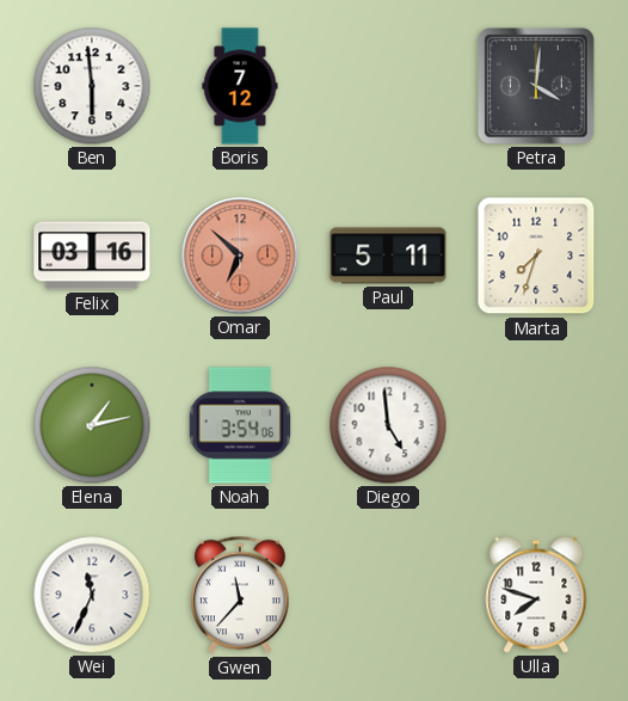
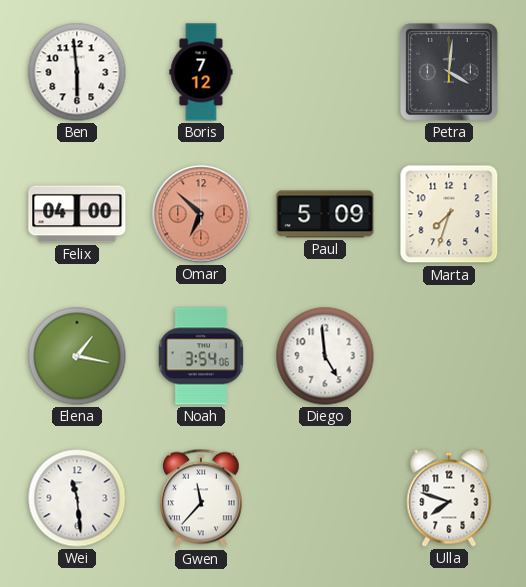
Felix: 03:16 -> 04:00
Paul: 5:11 -> 5:09
Elena: 1:13 -> 1:17
Wei: 11:34 -> 11:29
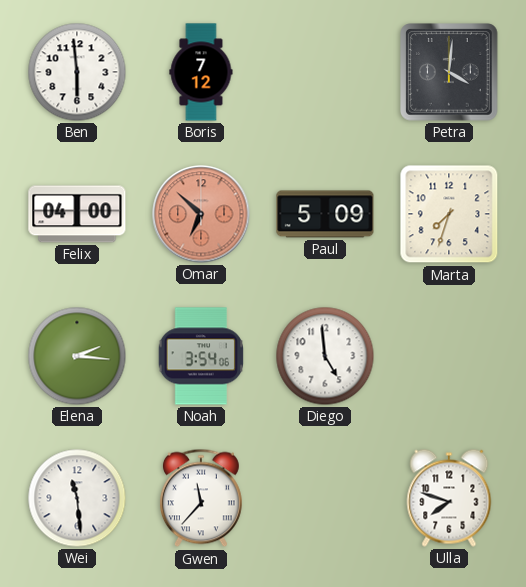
Elena: 1:17 -> 2:16
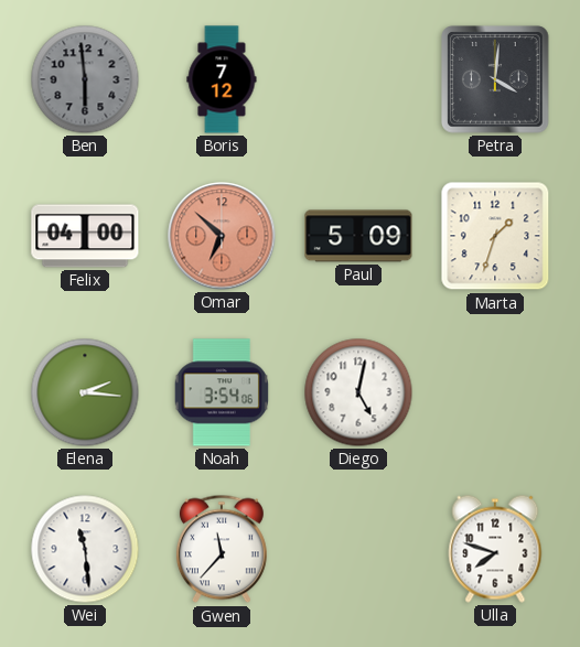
Ben dial: white -> grey
Marta: 7:33 -> 1:33
Diego: 4:59 -> 5:02
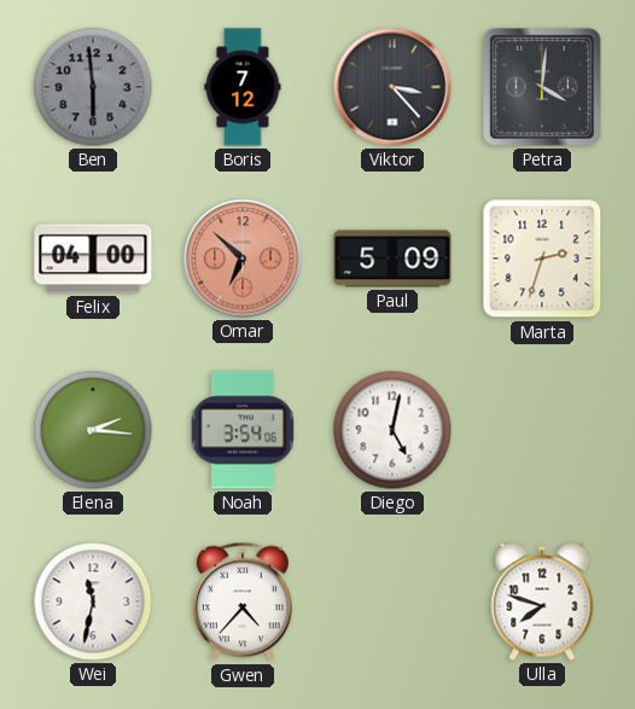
Viktor: none -> 3:23
Marta: 1:33 -> 2:33
Wei: 11:29 -> 11:32
Gwen: 11:37 -> 4:37
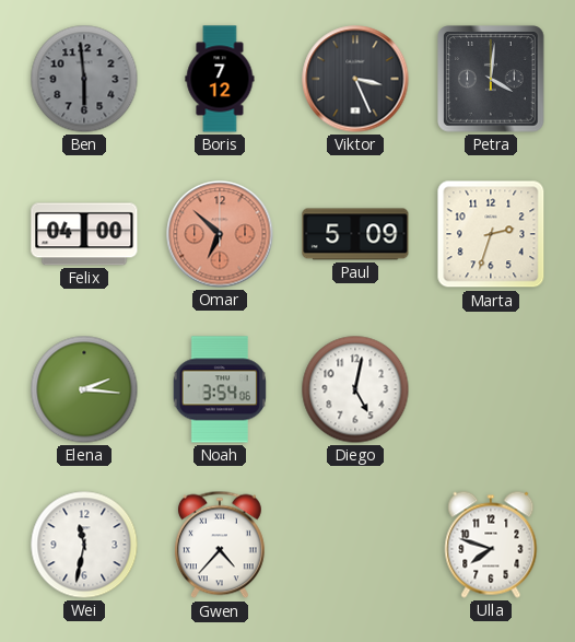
Viktor: 3:23 -> 3:26
